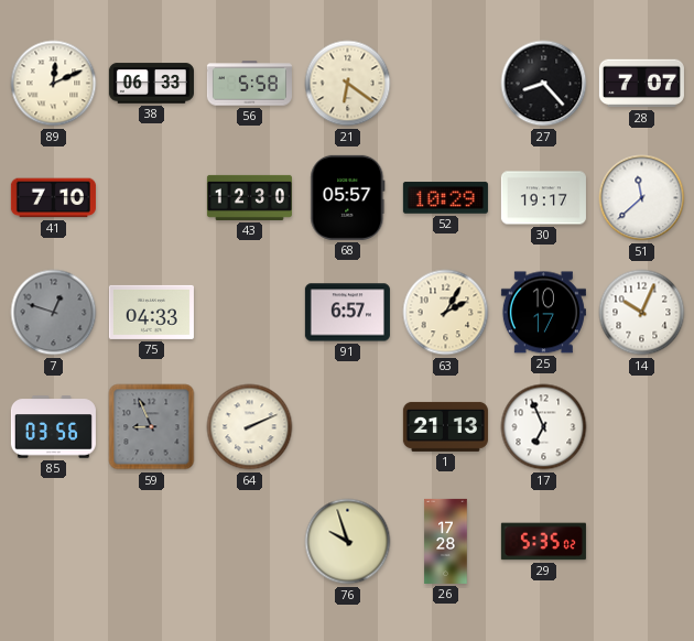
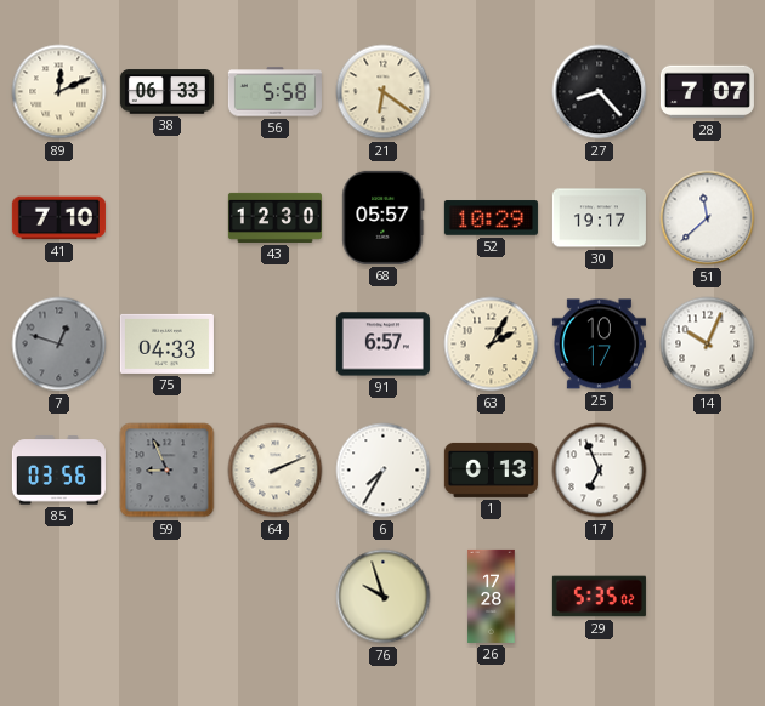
6: none -> 7:35
1: 21:13 -> 0:13
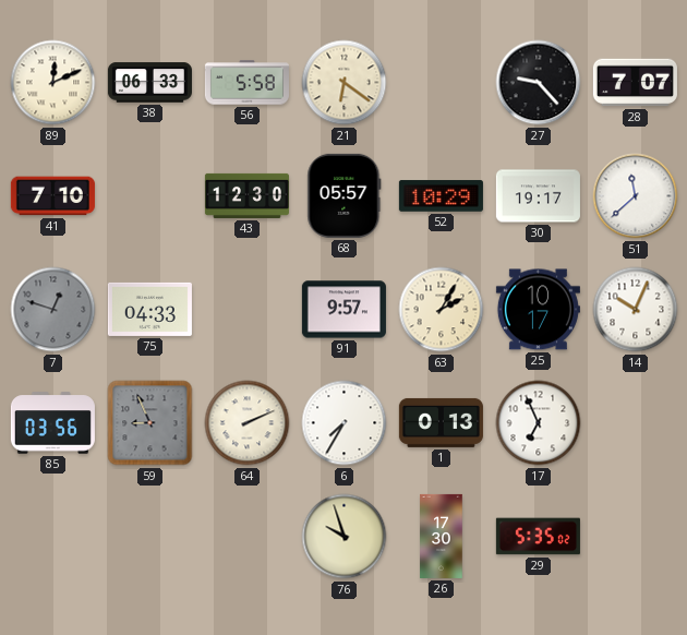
27: 8:23 -> 9:23
91: 6:57 -> 9:57
26: 17:28 -> 17:30
